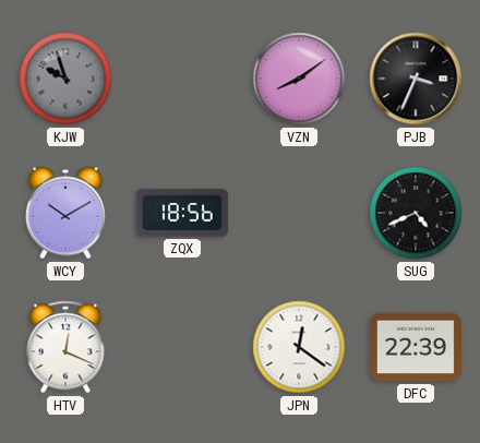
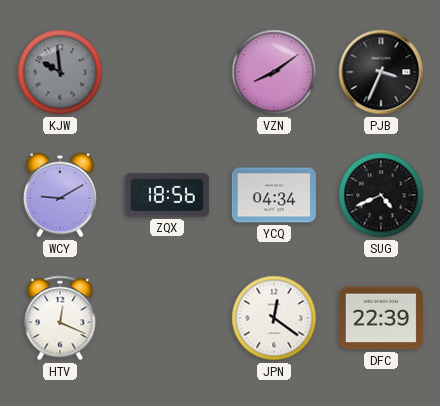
KJW: 9:57 -> 9:59
WCY: 10:10 -> 9:10
YCQ: none -> 04:34
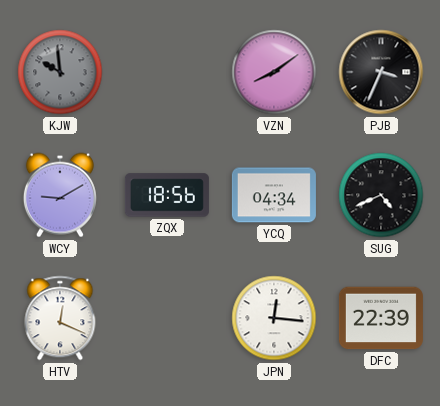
JPN: 12:21 -> 12:16
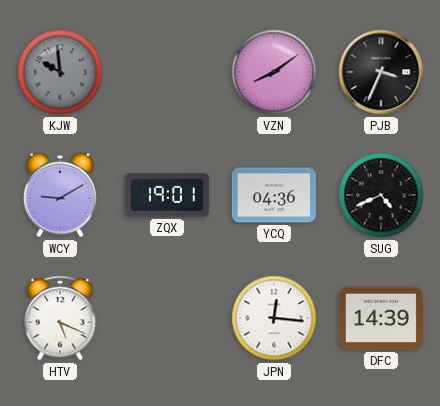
ZQX: 18:56 -> 19:01
YCQ: 04:34 -> 04:36
HTV: 12:19 -> 5:19
DFC: 22:39 -> 14:39
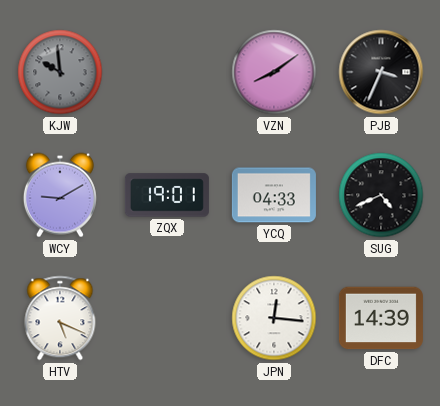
YCQ: 04:36 -> 04:33
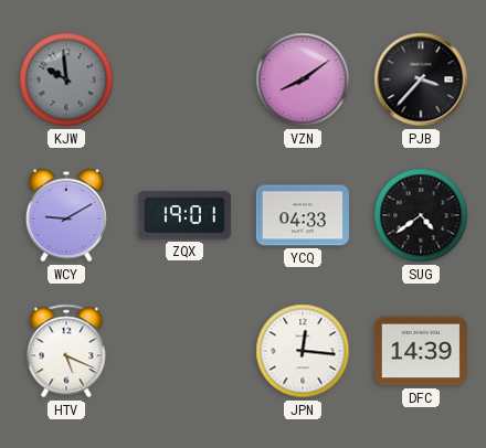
PJB: 3:34 -> 3:37
SUG: 4:41 -> 4:39
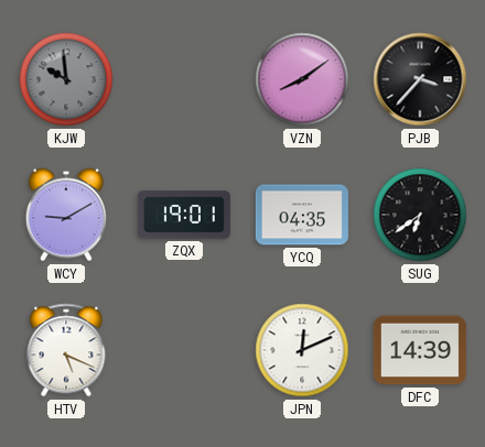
YCQ: 04:33 -> 04:35
SUG: 4:39 -> 6:39
JPN: 12:16 -> 12:11
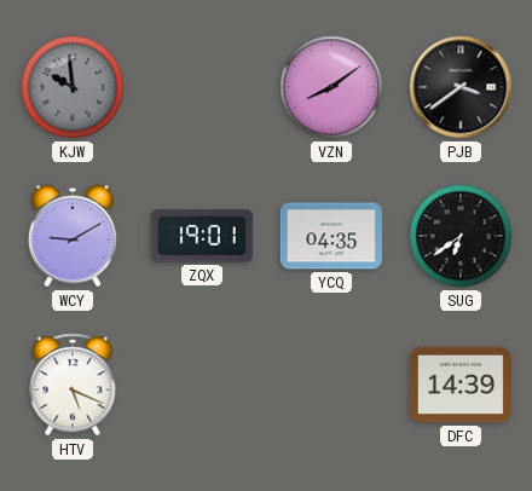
PJB: 3:37 -> 3:39
JPN: 12:11 -> none
